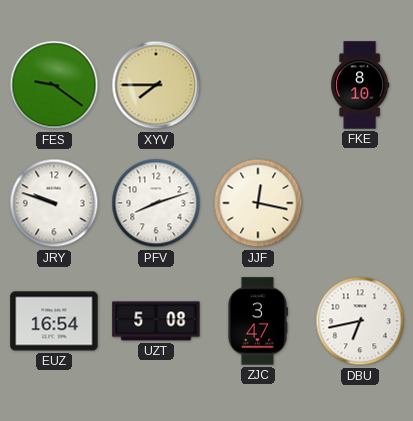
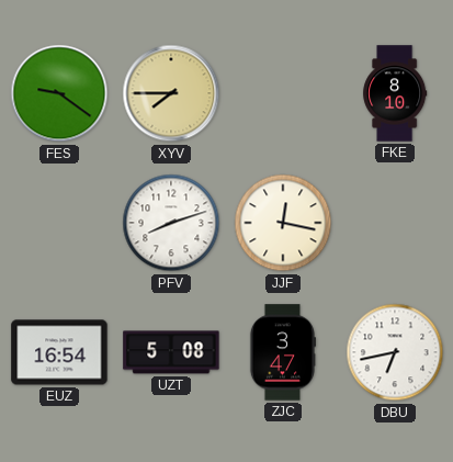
JRY: 9:48 -> none
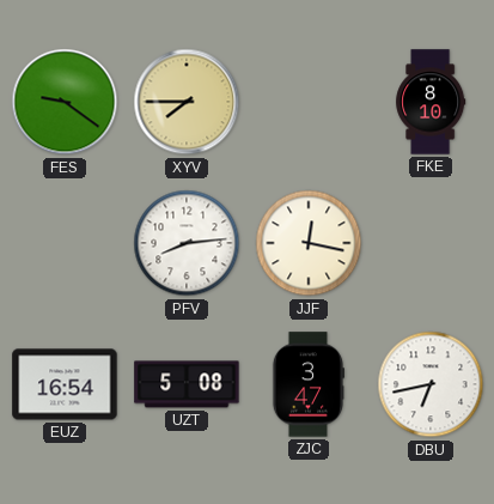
PFV: 8:12 -> 8:14
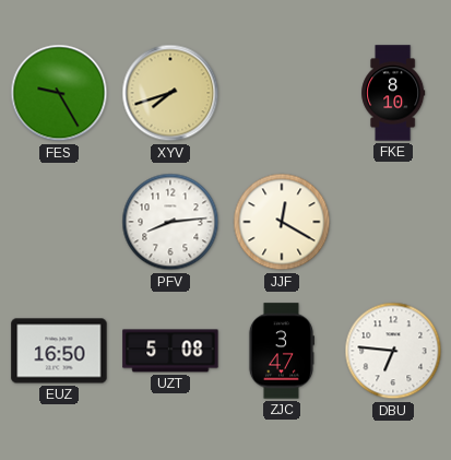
FES: 9:21 -> 9:25
XYV: 7:45 -> 7:42
JJF: 12:17 -> 12:20
EUZ: 16:54 -> 16:50
DBU: 6:43 -> 6:46
